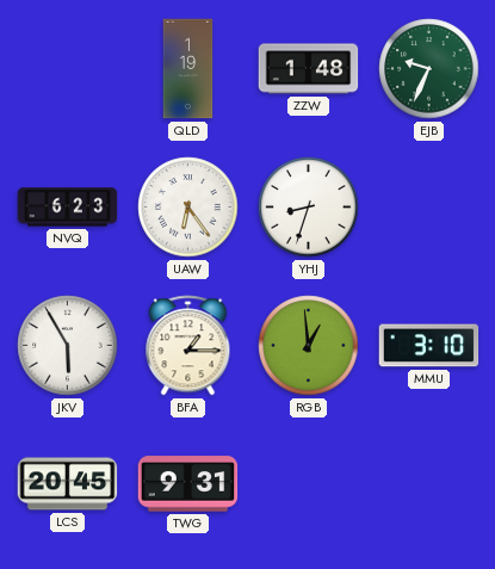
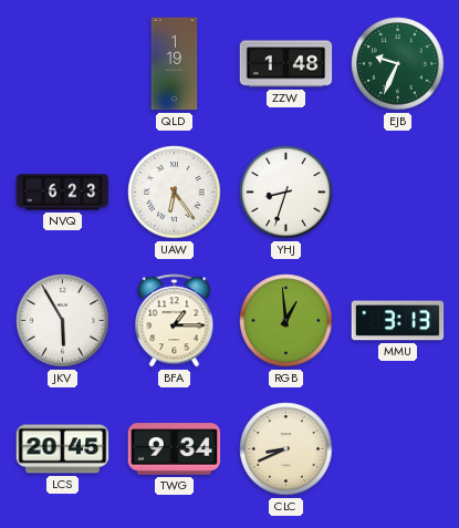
MMU: 3:10 -> 3:13
TWG: 9:31 -> 9:34
CLC: none -> 8:41
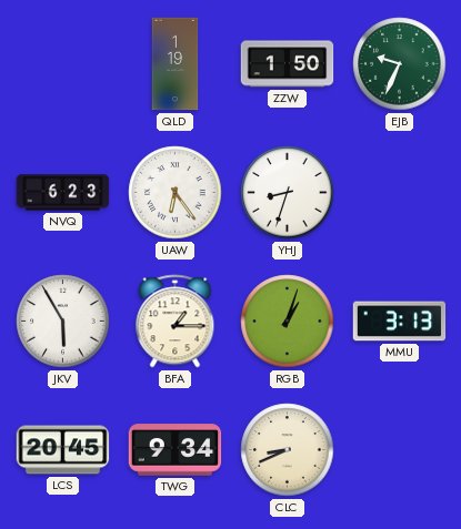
ZZW: 1:48 -> 1:50
RGB: 12:59 -> 1:03
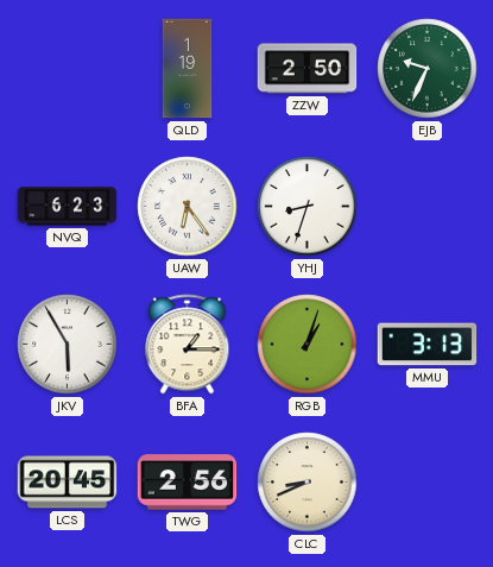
ZZW: 1:50 -> 2:50
TWG: 9:34 -> 2:56
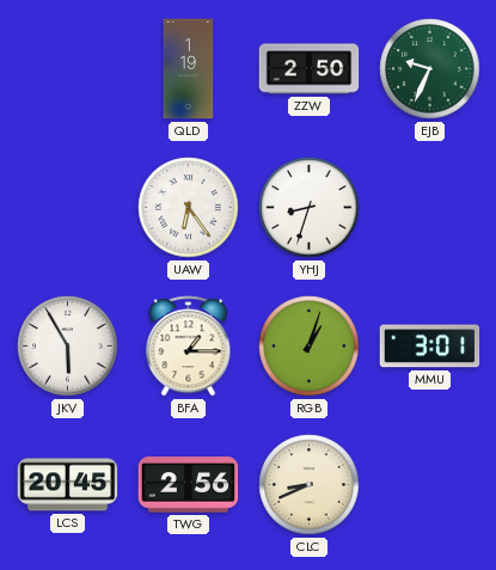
NVQ: 6:23 -> none
MMU: 3:13 -> 3:01
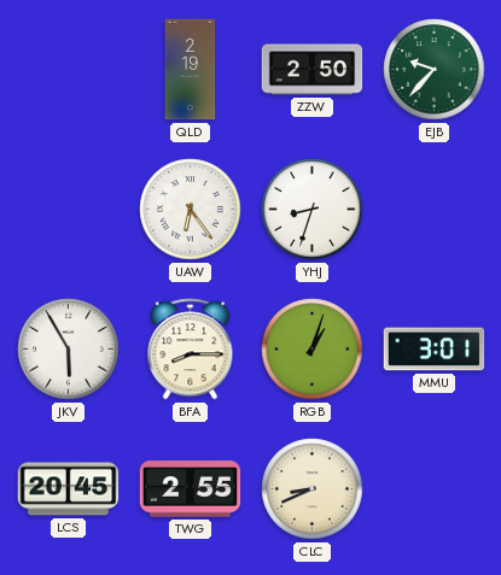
QLD: 1:19 -> 2:19
EJB: 9:34 -> 9:37
BFA: 1:15 -> 8:15
TWG: 2:56 -> 2:55
